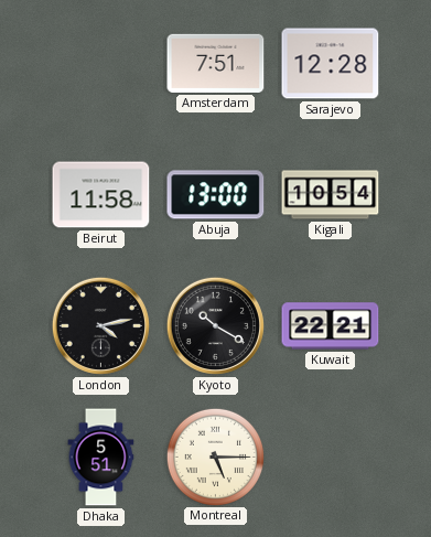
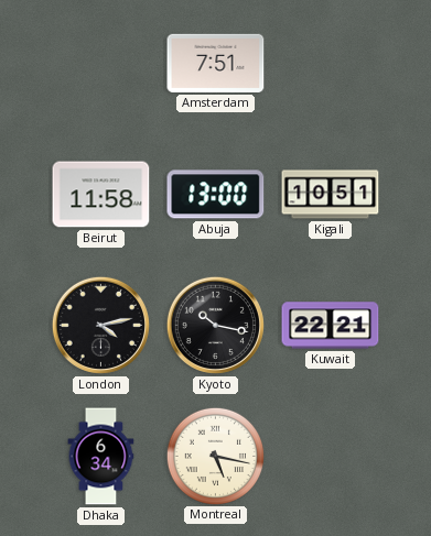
Sarajevo: 12:28 -> none
Kigali: 10:54 -> 10:51
Kyoto: 10:20 -> 10:17
Dhaka: 5:51 -> 6:34
Montreal: 5:15 -> 5:17
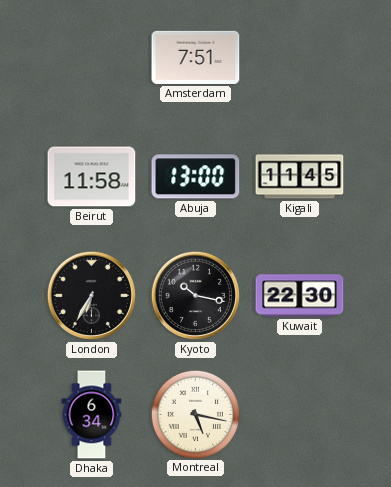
Kigali: 10:51 -> 11:45
London: 4:13 -> 6:35
Kuwait: 22:21 -> 22:30
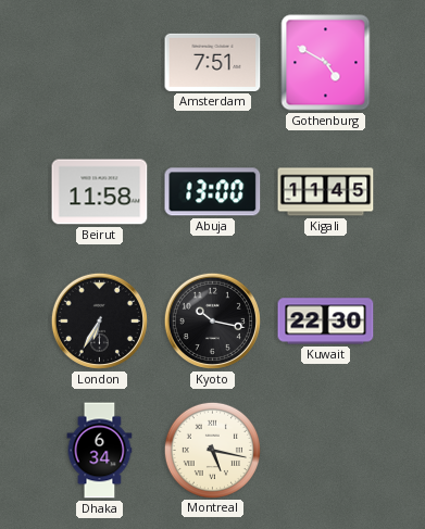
Gothenburg: none -> 4:50
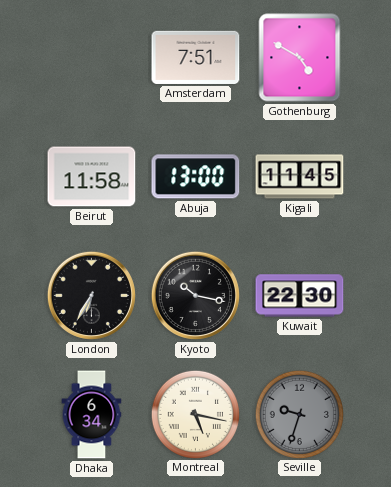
Seville: none -> 9:33
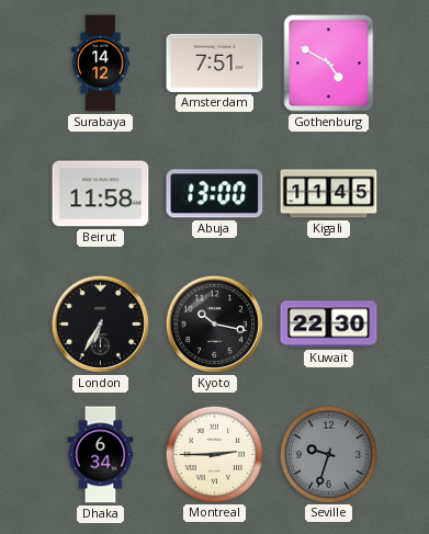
Surabaya: none -> 14:12
Montreal: 5:17 -> 2:45
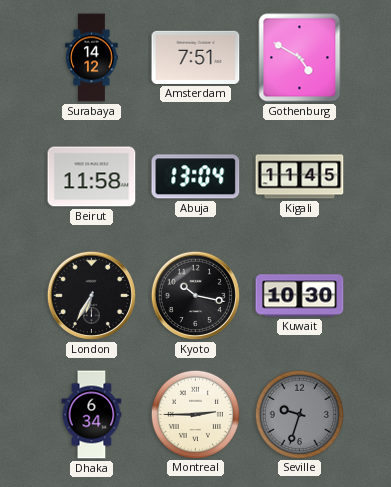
Abuja: 13:00 -> 13:04
Kuwait: 22:30 -> 10:30
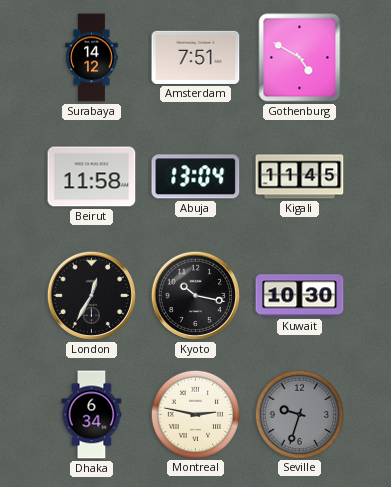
London: 6:35 -> 12:35
Montreal: 2:45 -> 2:47
